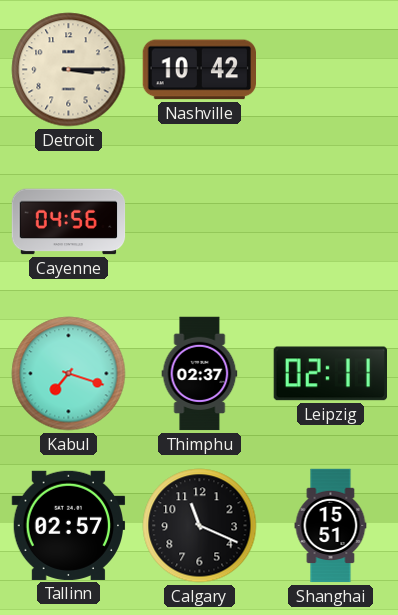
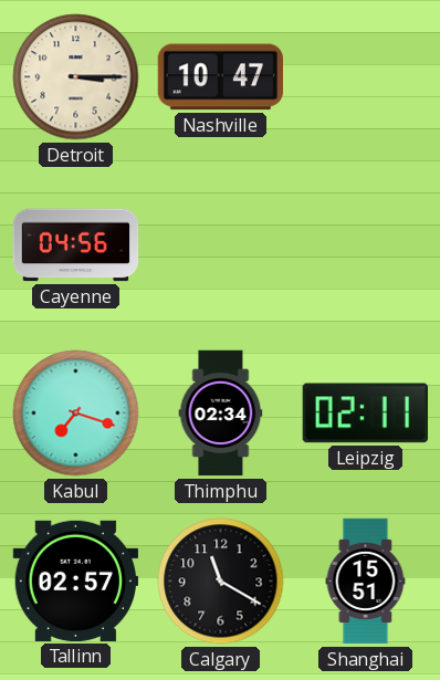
Nashville: 10:42 -> 10:47
Thimphu: 02:37 -> 02:34
Calgary: 11:19 -> 11:20
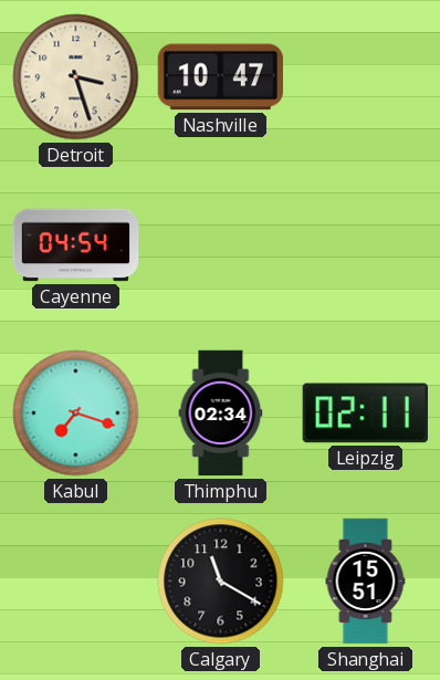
Detroit: 3:15 -> 3:27
Cayenne: 04:56 -> 04:54
Tallinn: 02:57 -> none
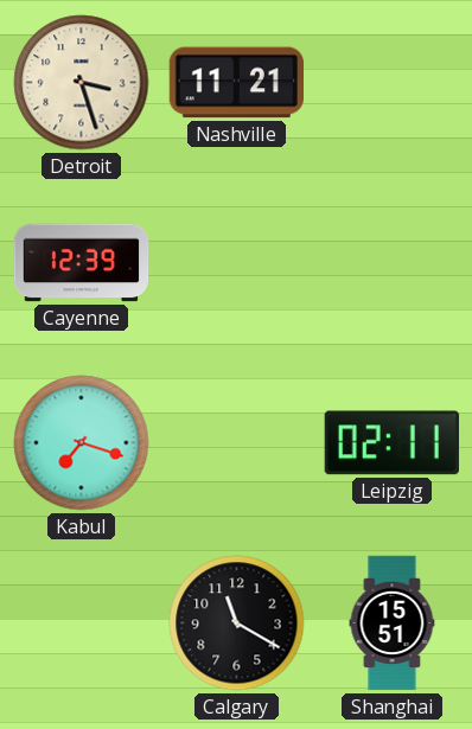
Nashville: 10:47 -> 11:21
Cayenne: 04:54 -> 12:39
Thimphu: 02:34 -> none
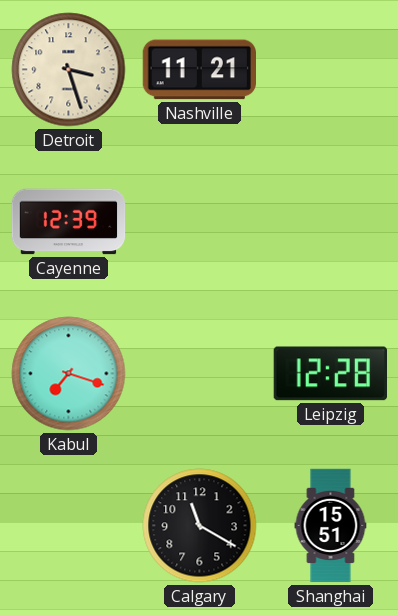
Leipzig: 02:11 -> 12:28
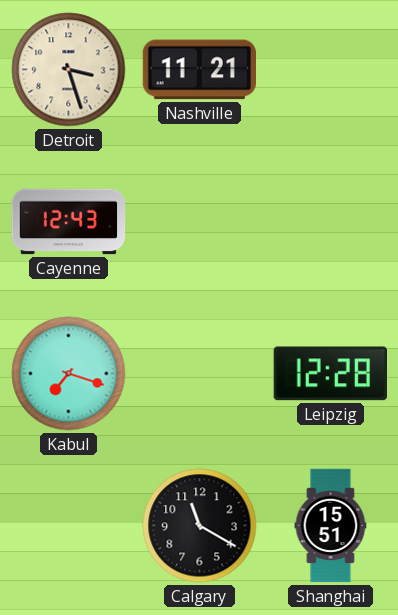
Cayenne: 12:39 -> 12:43
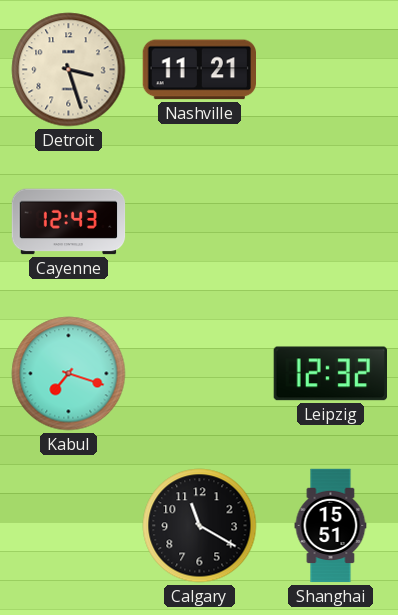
Leipzig: 12:28 -> 12:32
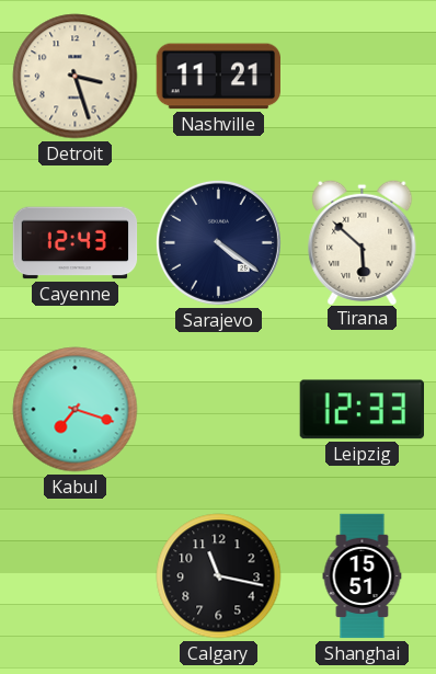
Sarajevo: none -> 4:21
Tirana: none -> 5:52
Leipzig: 12:32 -> 12:33
Calgary: 11:20 -> 11:17
